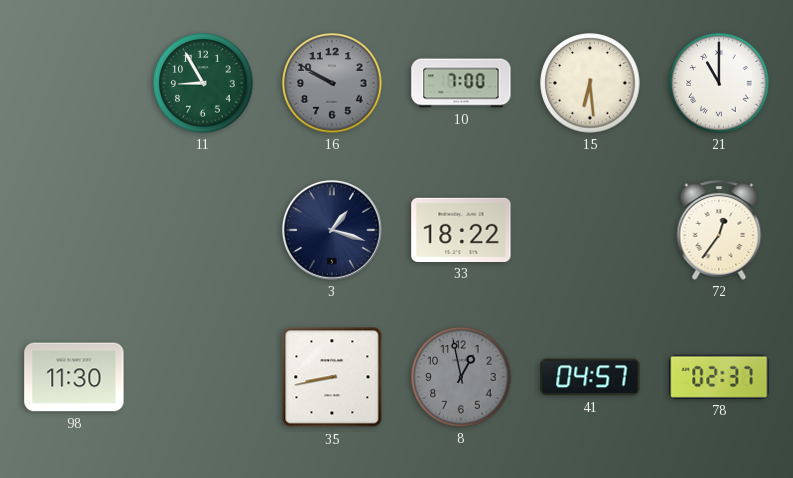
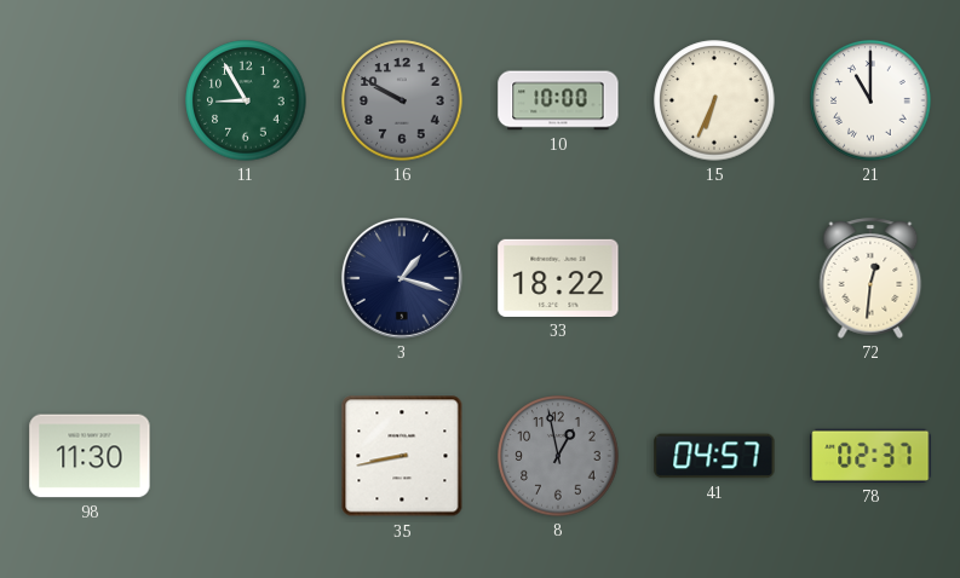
10: 7:00 -> 10:00
15: 6:29 -> 6:34
72: 12:36 -> 12:31
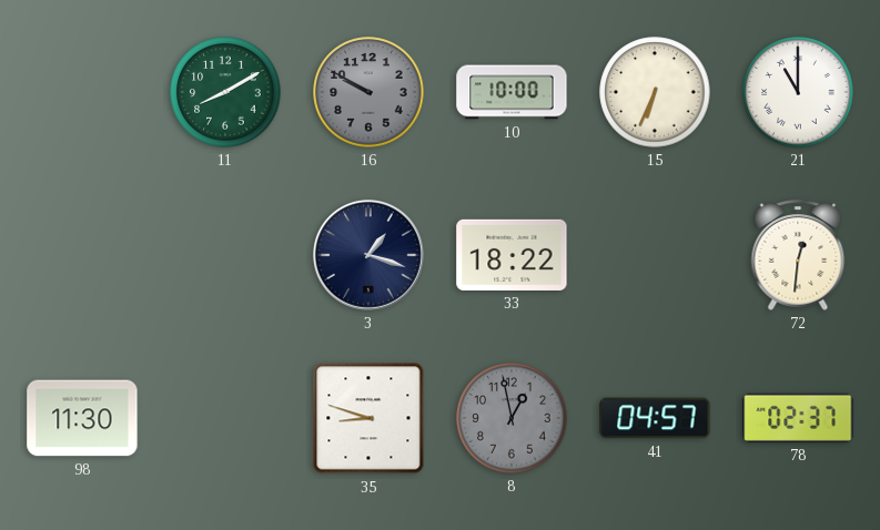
11: 8:55 -> 8:10
35: 8:43 -> 8:48
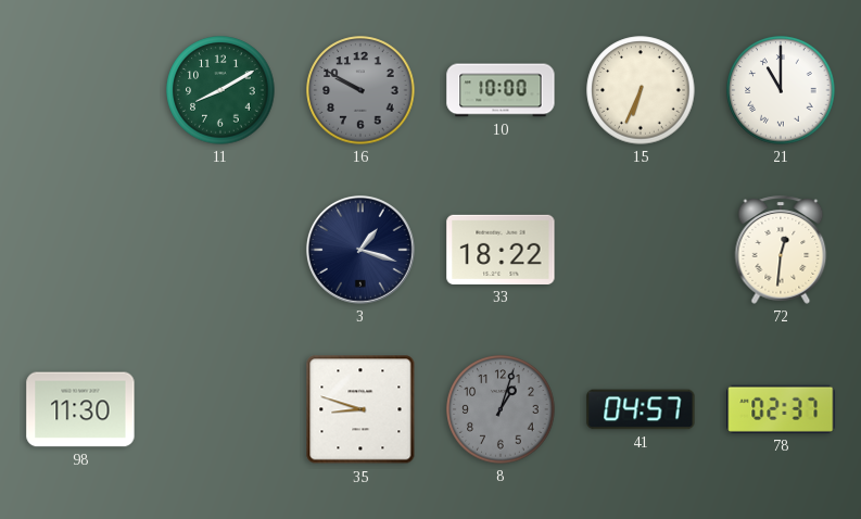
8: 12:58 -> 1:03
